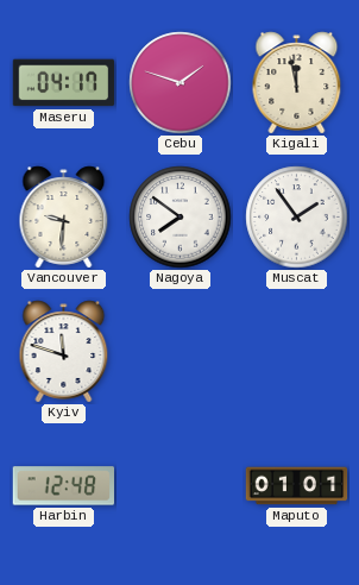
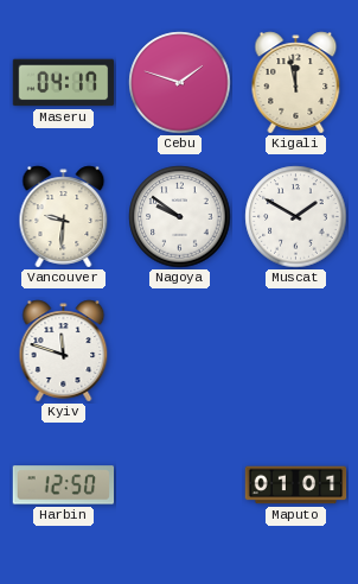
Nagoya: 7:51 -> 9:51
Muscat: 1:54 -> 1:50
Harbin: 12:48 -> 12:50
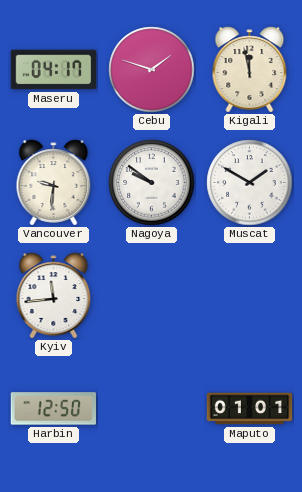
Kyiv: 11:48 -> 11:44
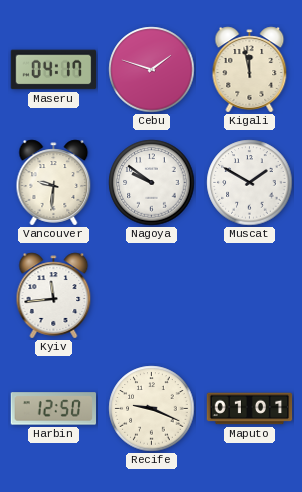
Recife: none -> 9:19
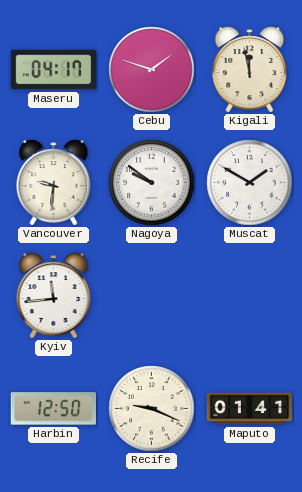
Maputo: 01:01 -> 01:41
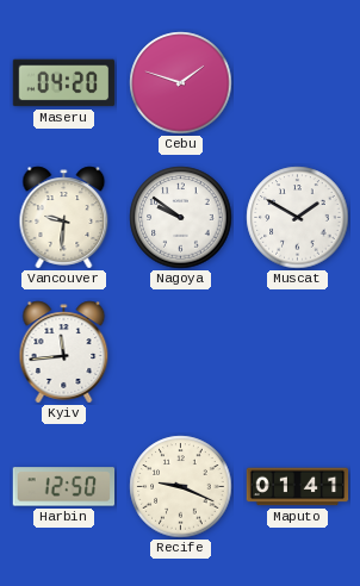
Maseru: 04:17 -> 04:20
Kigali: 11:58 -> none
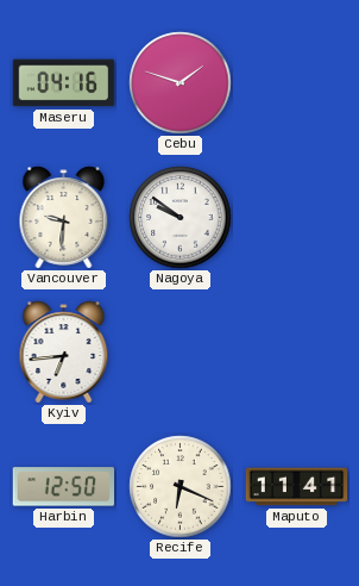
Maseru: 04:20 -> 04:16
Muscat: 1:50 -> none
Kyiv: 11:44 -> 6:44
Recife: 9:19 -> 6:19
Maputo: 01:41 -> 11:41
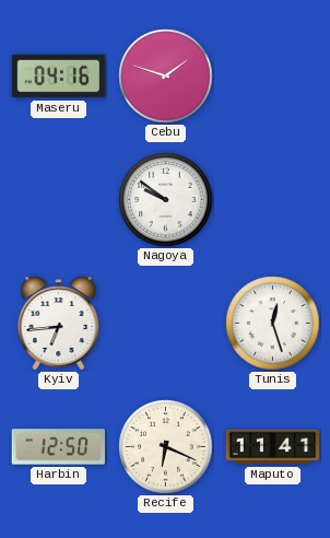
Vancouver: 9:31 -> none
Tunis: none -> 12:27
